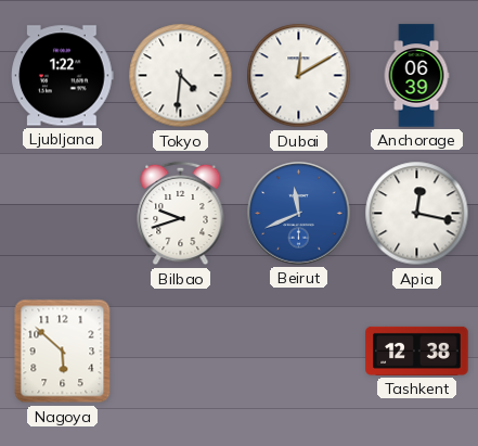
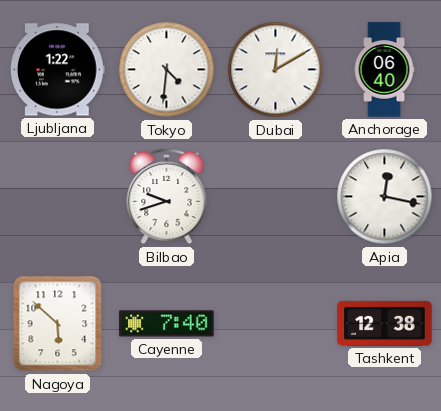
Anchorage: 06:39 -> 06:40
Beirut: 11:41 -> none
Cayenne: none -> 7:40
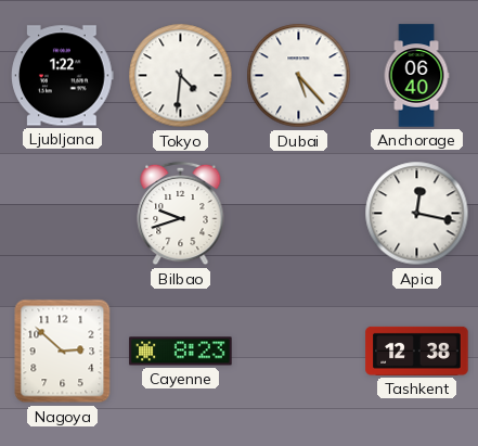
Dubai: 12:10 -> 5:23
Nagoya: 5:52 -> 2:52
Cayenne: 7:40 -> 8:23
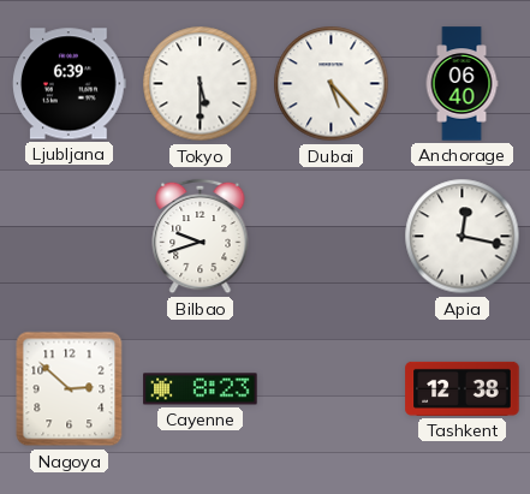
Ljubljana: 1:22 -> 6:39
Tokyo: 4:31 -> 5:30
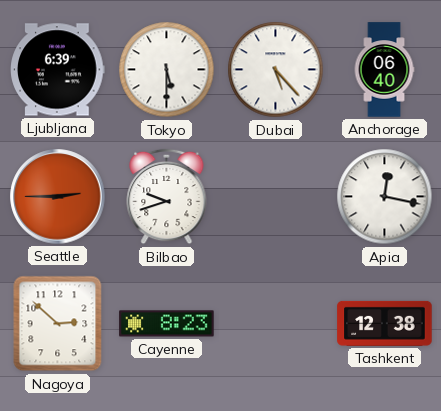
Seattle: none -> 2:45
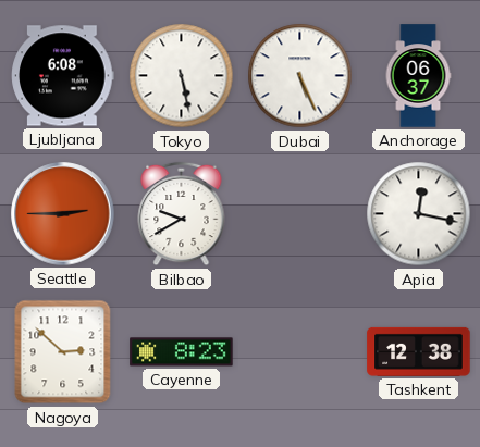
Ljubljana: 6:39 -> 6:08
Tokyo: 5:30 -> 5:28
Dubai: 5:23 -> 5:26
Anchorage: 06:40 -> 06:37
Bilbao: 9:42 -> 9:40
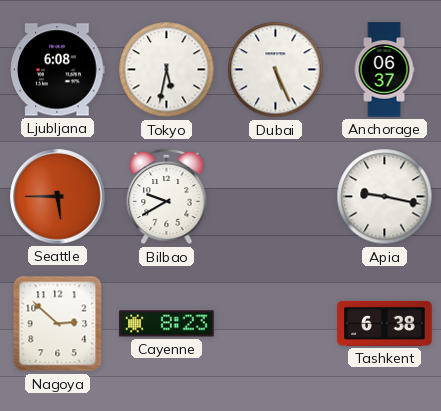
Tokyo: 5:28 -> 5:32
Seattle: 2:45 -> 5:45
Apia: 12:17 -> 9:17
Tashkent: 12:38 -> 6:38
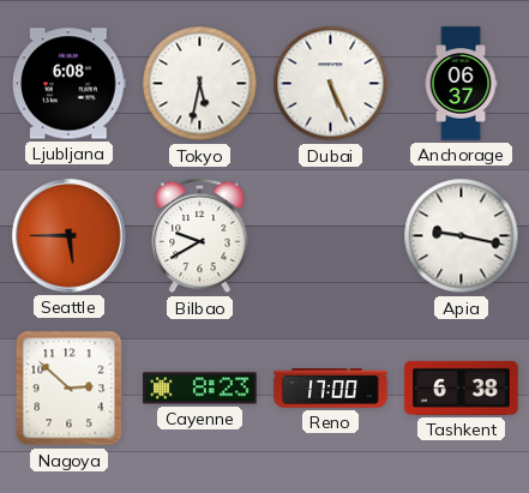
Reno: none -> 17:00
